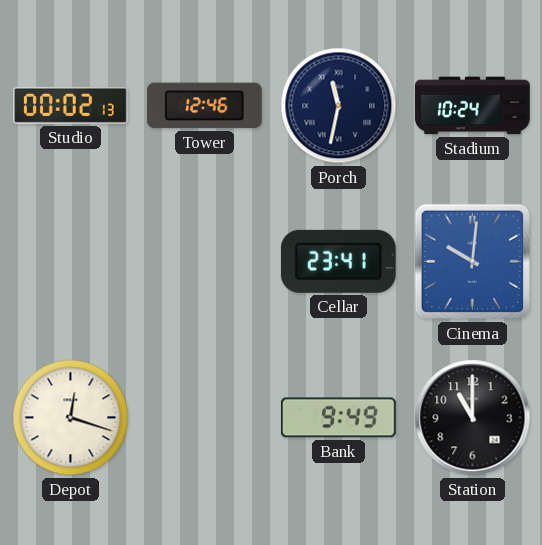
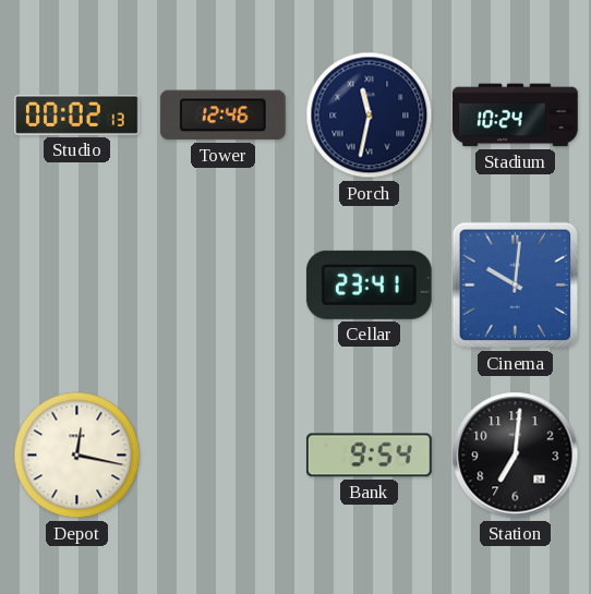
Depot: 12:18 -> 12:17
Bank: 9:49 -> 9:54
Station: 11:00 -> 7:01
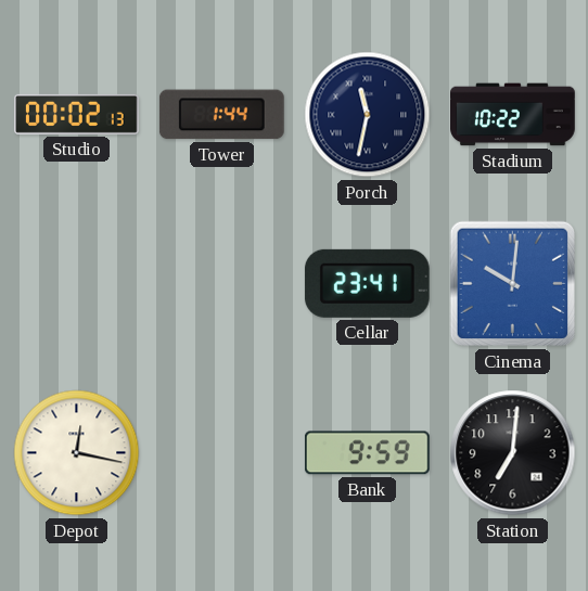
Tower: 12:46 -> 1:44
Stadium: 10:24 -> 10:22
Bank: 9:54 -> 9:59
